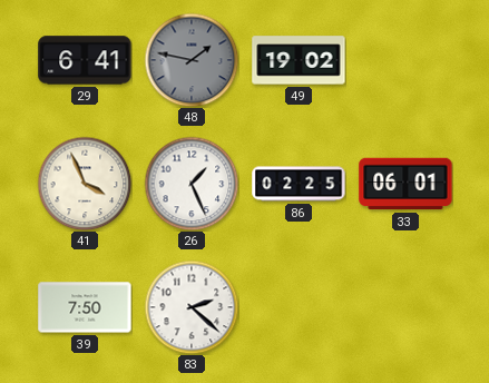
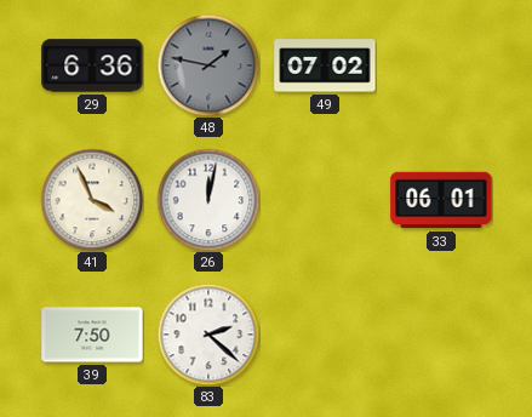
29: 6:41 -> 6:36
49: 19:02 -> 07:02
26: 1:26 -> 12:02
86: 02:25 -> none
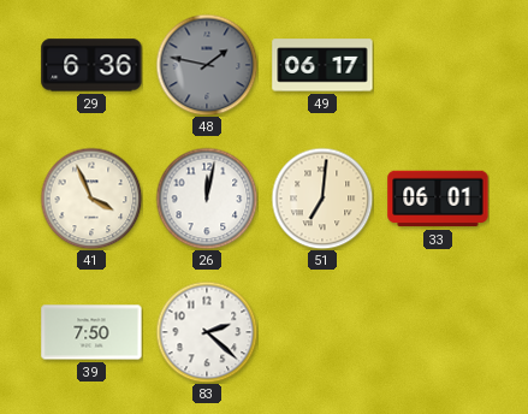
49: 07:02 -> 06:17
51: none -> 7:01
